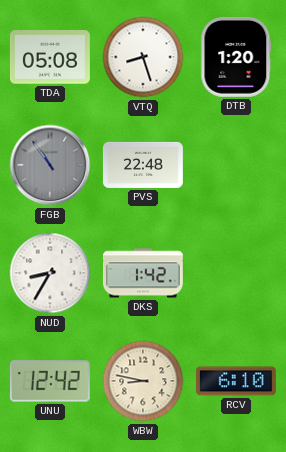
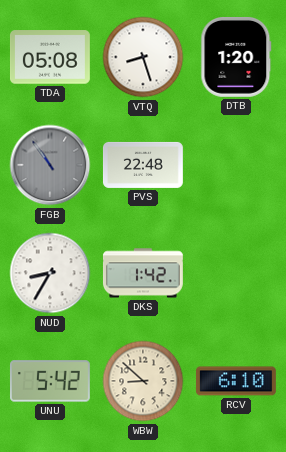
UNU: 12:42 -> 5:42
WBW: 8:47 -> 8:52
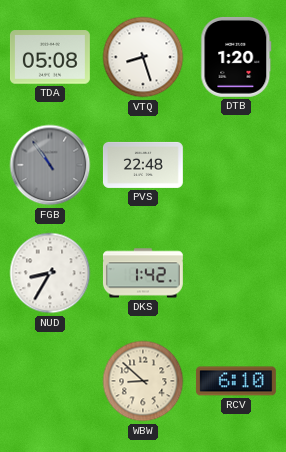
UNU: 5:42 -> none
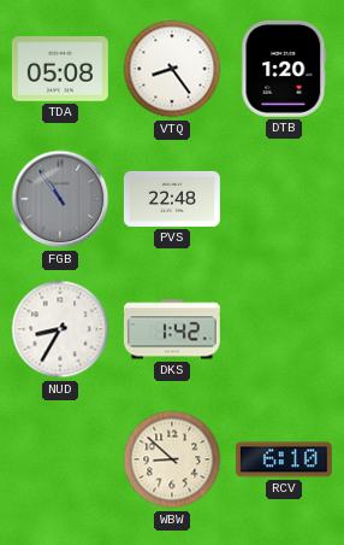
VTQ: 8:27 -> 8:24
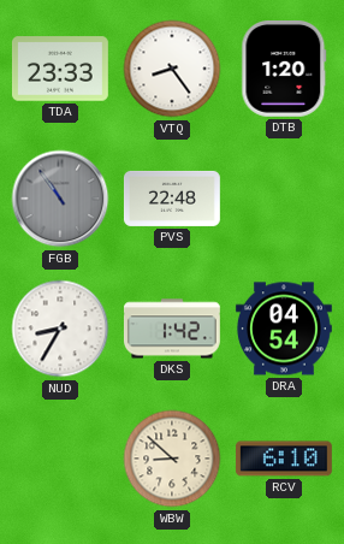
TDA: 05:08 -> 23:33
DRA: none -> 04:54
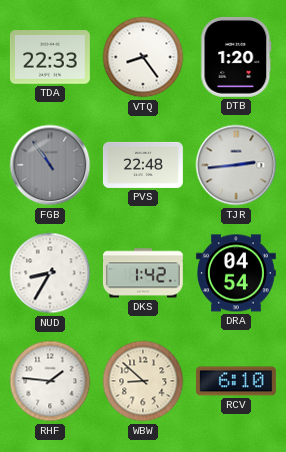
TDA: 23:33 -> 22:33
TJR: none -> 2:44
RHF: none -> 1:46
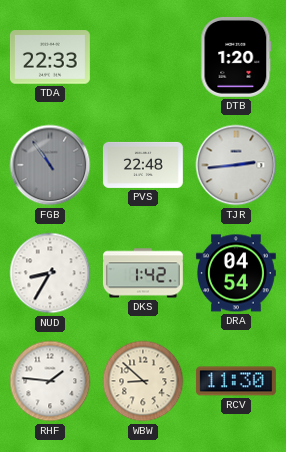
VTQ: 8:24 -> none
RCV: 6:10 -> 11:30
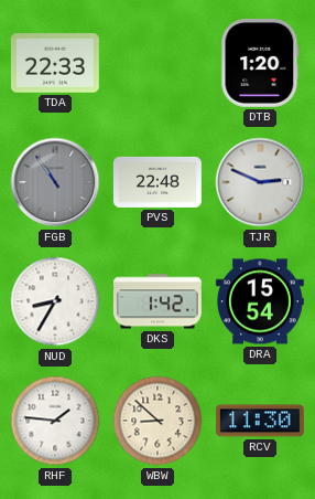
TJR: 2:44 -> 2:49
DRA: 04:54 -> 15:54
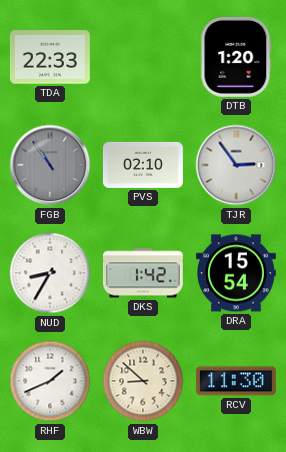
PVS: 22:48 -> 02:10
TJR: 2:49 -> 2:54
RHF: 1:46 -> 1:41
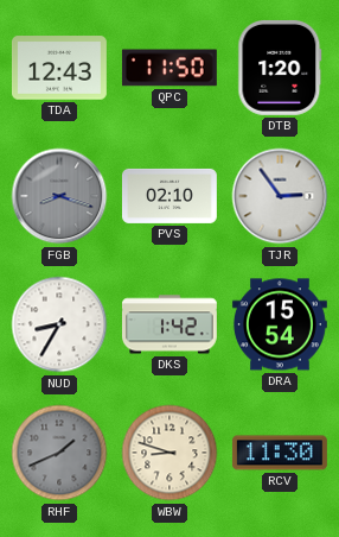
TDA: 22:33 -> 12:43
QPC: none -> 11:50
FGB: 10:54 -> 8:18
RHF dial: white -> grey
WBW: 8:52 -> 8:48
